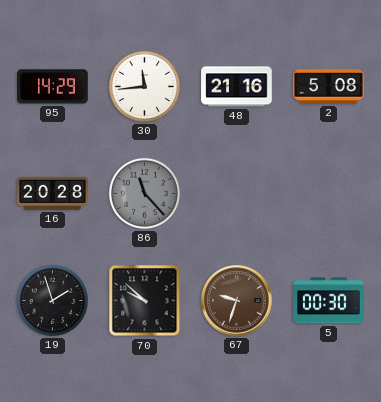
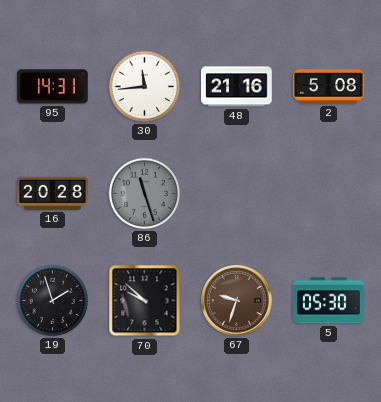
95: 14:29 -> 14:31
86: 11:23 -> 11:27
5: 00:30 -> 05:30
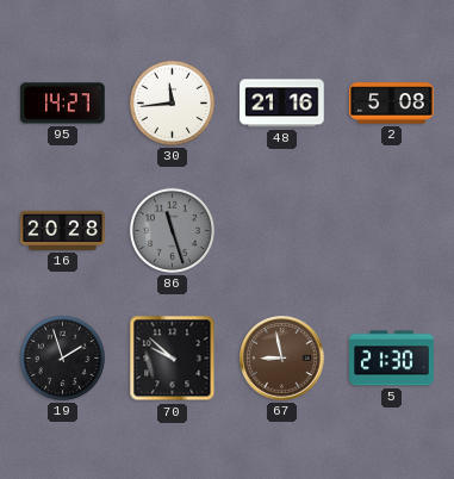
95: 14:31 -> 14:27
67: 9:33 -> 8:58
5: 05:30 -> 21:30
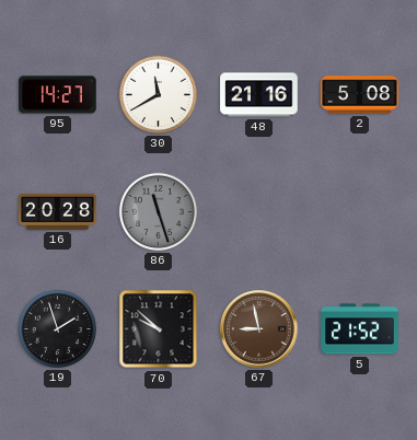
30: 11:44 -> 11:40
5: 21:30 -> 21:52
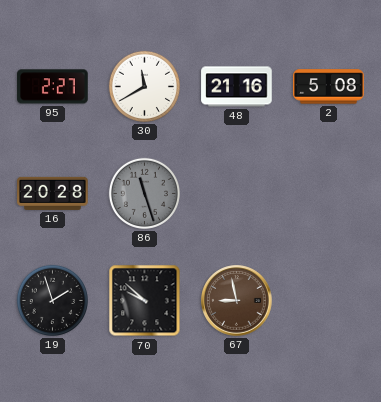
95: 14:27 -> 2:27
5: 21:52 -> none
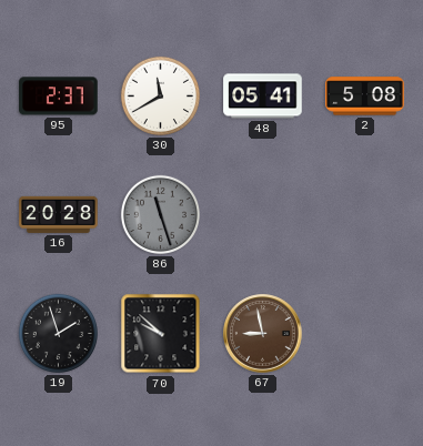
95: 2:27 -> 2:37
48: 21:16 -> 05:41
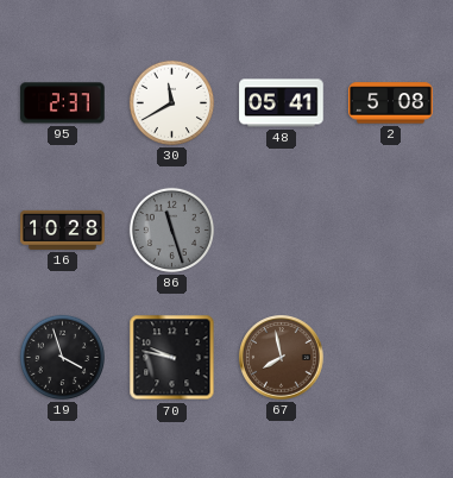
16: 20:28 -> 10:28
19: 1:57 -> 3:57
70: 9:52 -> 9:47
67: 8:58 -> 7:58
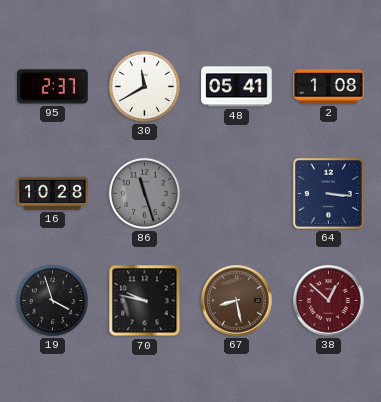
2: 5:08 -> 1:08
64: none -> 3:16
67: 7:58 -> 8:28
38: none -> 12:52
